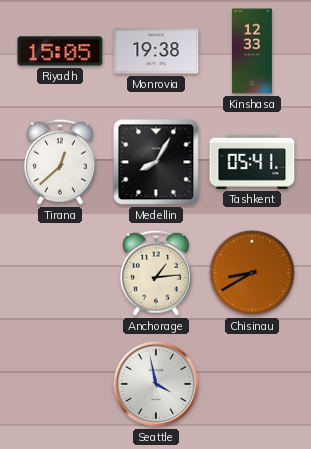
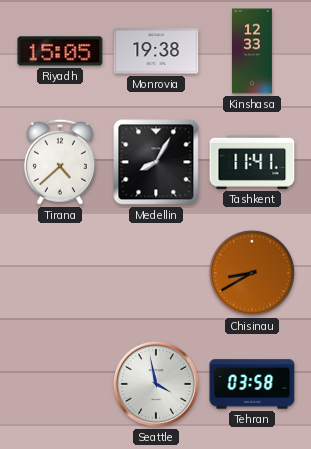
Tirana: 12:38 -> 4:38
Tashkent: 05:41 -> 11:41
Anchorage: 1:14 -> none
Tehran: none -> 03:58
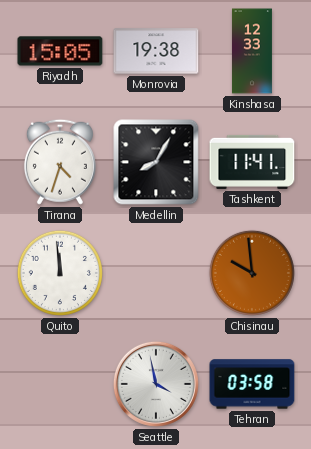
Tirana: 4:38 -> 4:33
Quito: none -> 11:59
Chisinau: 8:40 -> 9:59
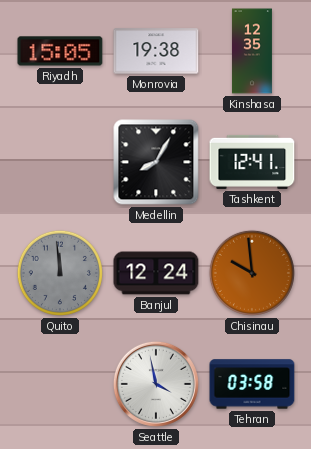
Kinshasa: 12:33 -> 12:35
Tirana: 4:33 -> none
Tashkent: 11:41 -> 12:41
Quito dial: white -> grey
Banjul: none -> 12:24
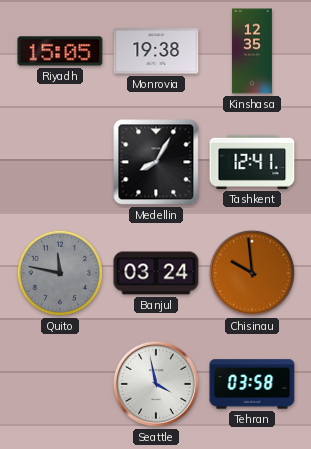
Quito: 11:59 -> 11:47
Banjul: 12:24 -> 03:24
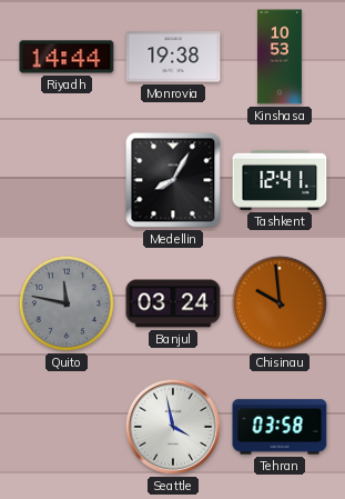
Riyadh: 15:05 -> 14:44
Kinshasa: 12:35 -> 10:53
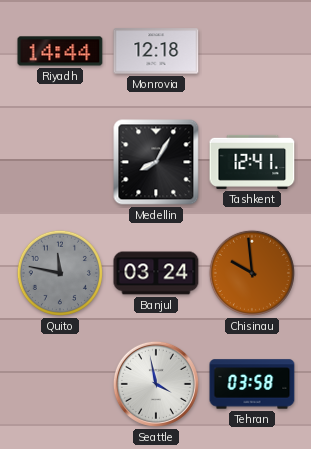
Monrovia: 19:38 -> 12:18
Kinshasa: 10:53 -> none
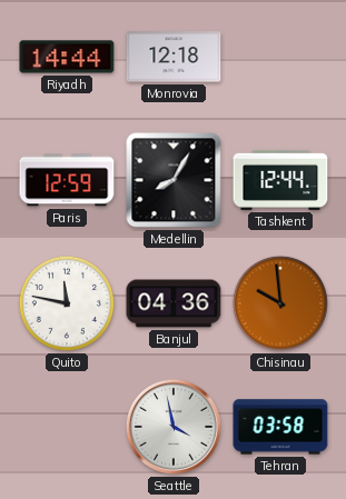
Paris: none -> 12:59
Tashkent: 12:41 -> 12:44
Quito dial: grey -> white
Banjul: 03:24 -> 04:36
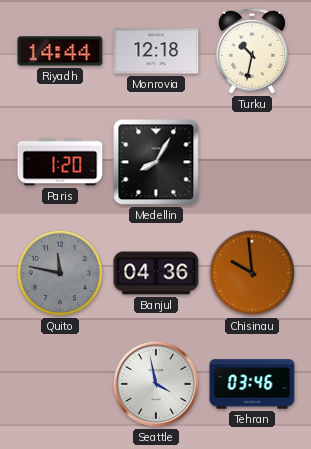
Turku: none -> 10:32
Paris: 12:59 -> 1:20
Tashkent: 12:44 -> none
Quito dial: white -> grey
Tehran: 03:58 -> 03:46
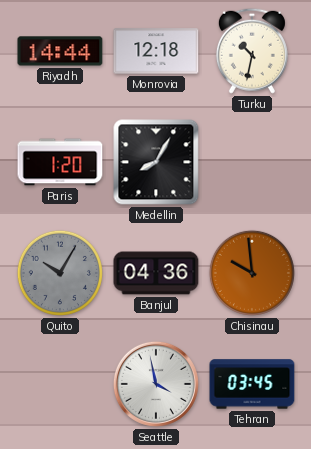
Quito: 11:47 -> 10:05
Tehran: 03:46 -> 03:45
